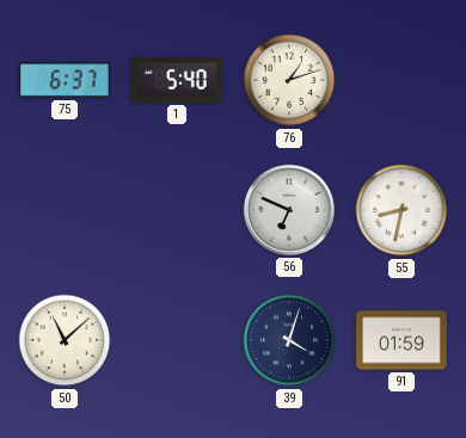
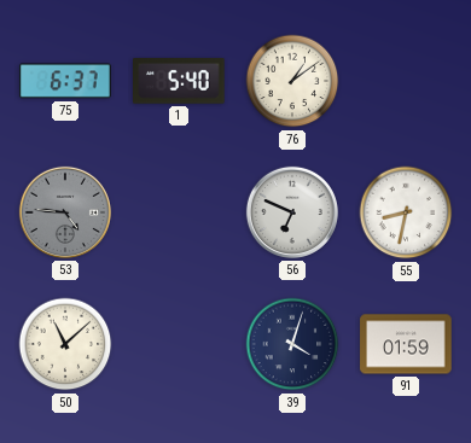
76: 1:12 -> 1:09
53: none -> 4:46
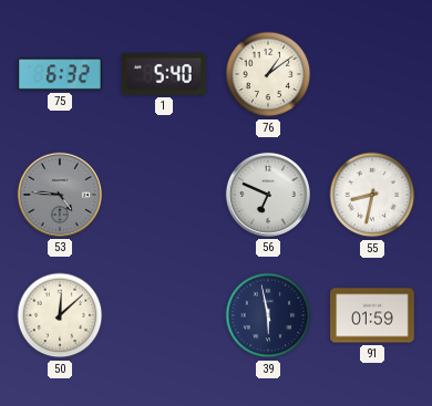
75: 6:37 -> 6:32
50: 11:08 -> 12:08
39: 4:03 -> 5:58
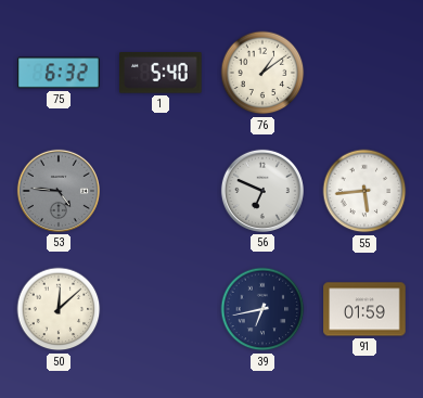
55: 8:32 -> 5:44
39: 5:58 -> 6:43
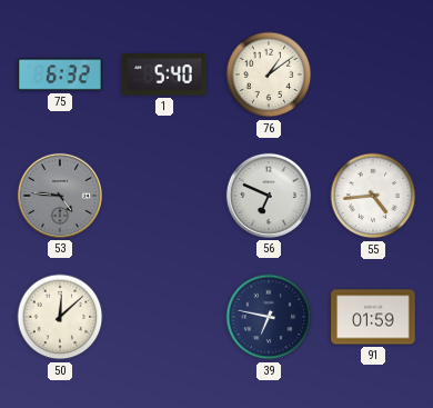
55: 5:44 -> 4:44
39: 6:43 -> 6:47
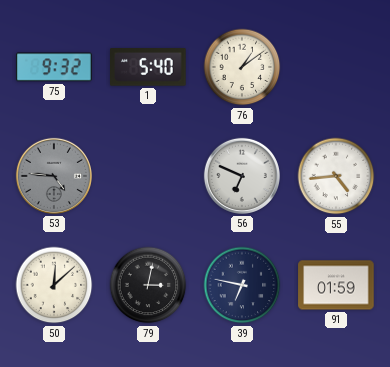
75: 6:32 -> 9:32
79: none -> 3:02
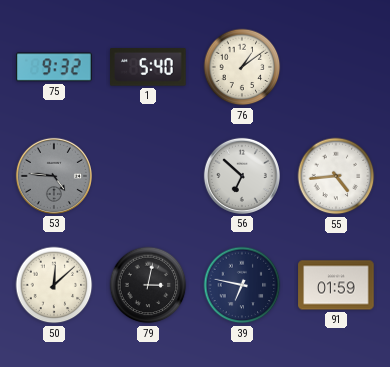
56: 6:49 -> 6:52
